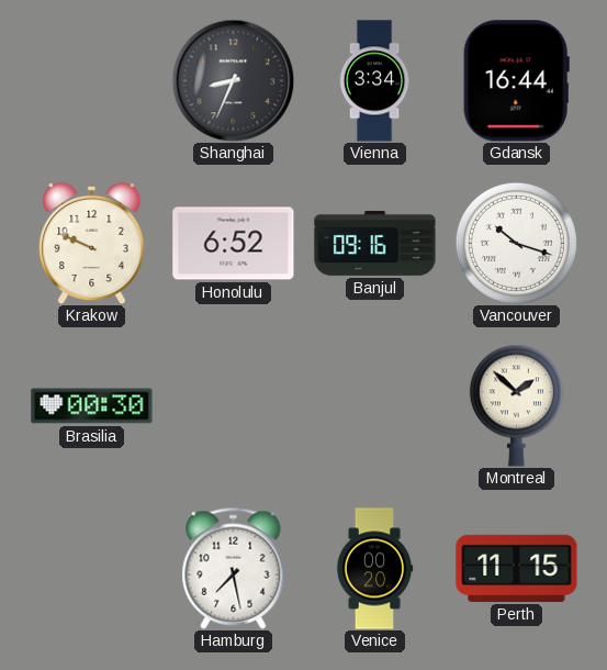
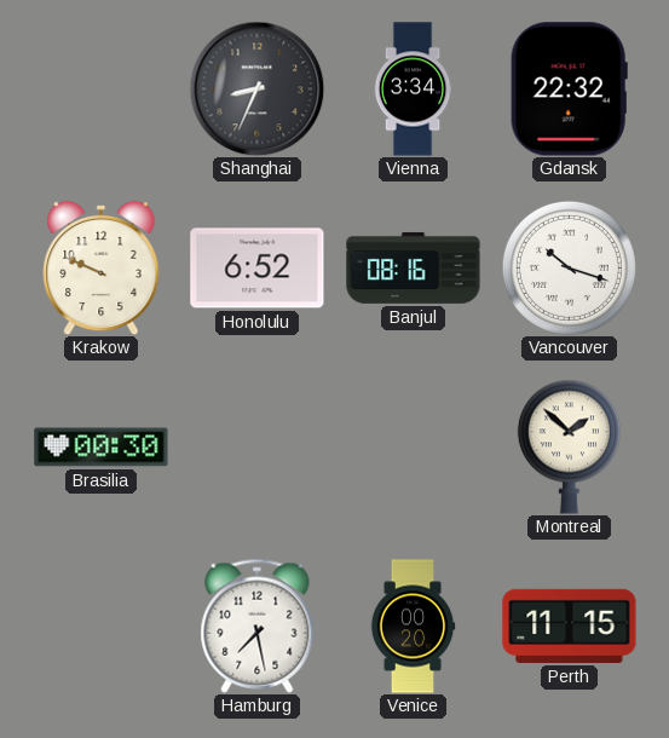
Gdansk: 16:44 -> 22:32
Banjul: 09:16 -> 08:16
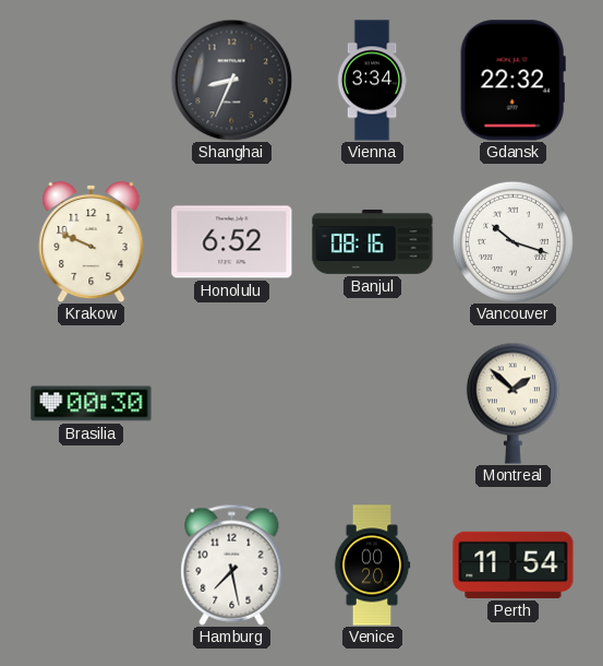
Perth: 11:15 -> 11:54
